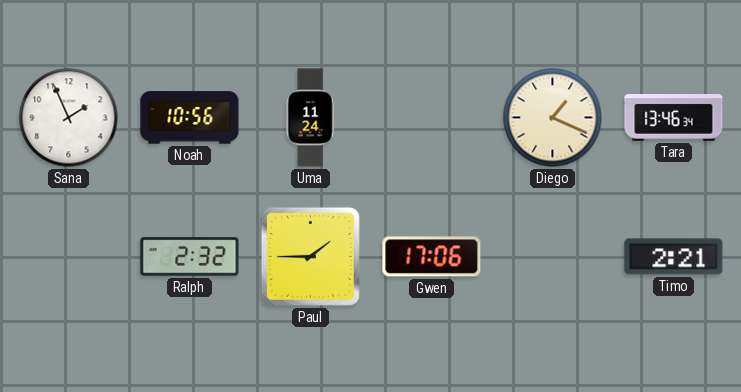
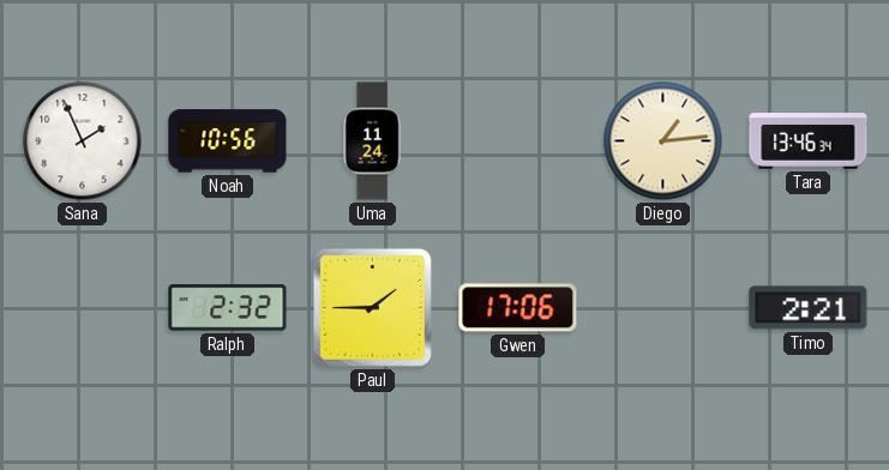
Diego: 1:19 -> 1:14
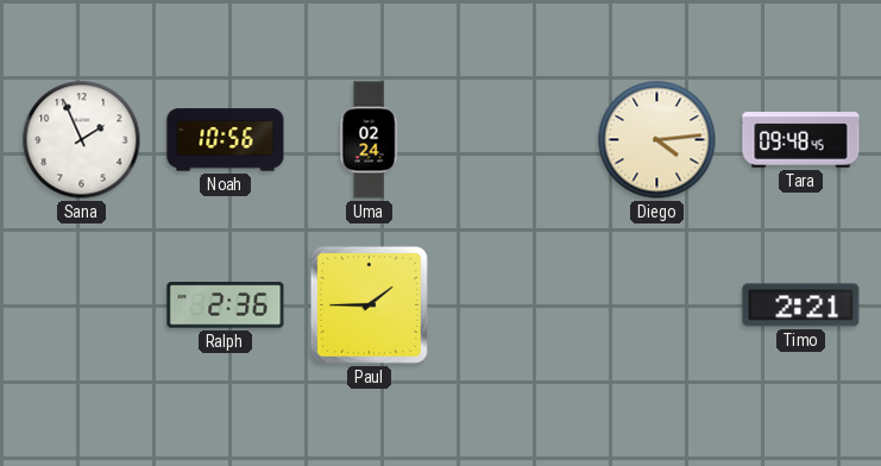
Uma: 11:24 -> 02:24
Diego: 1:14 -> 4:14
Tara: 13:46 -> 09:48
Ralph: 2:32 -> 2:36
Gwen: 17:06 -> none
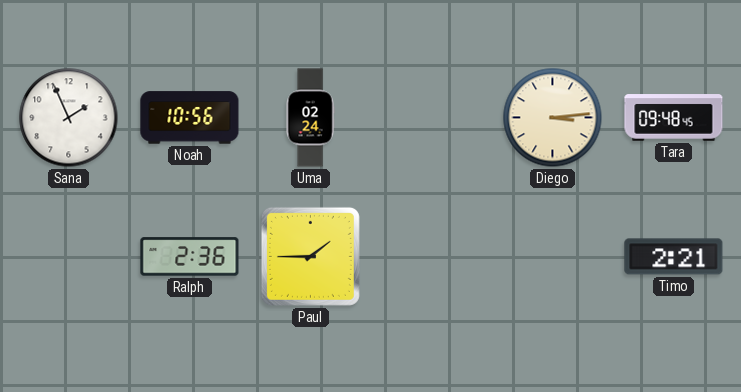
Diego: 4:14 -> 3:14
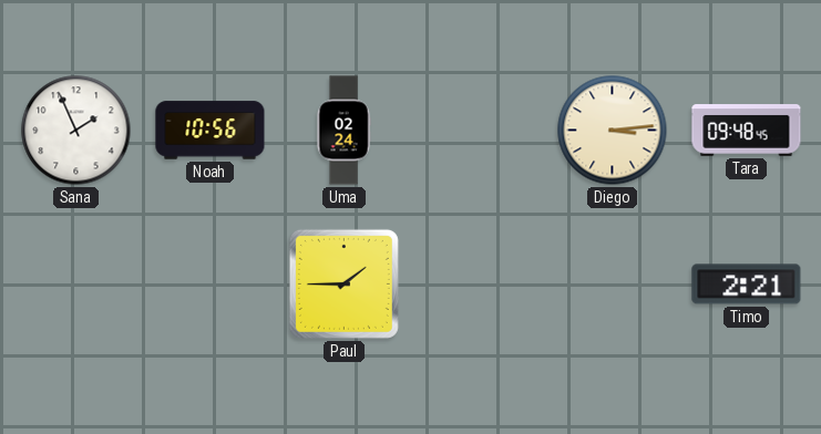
Ralph: 2:36 -> none
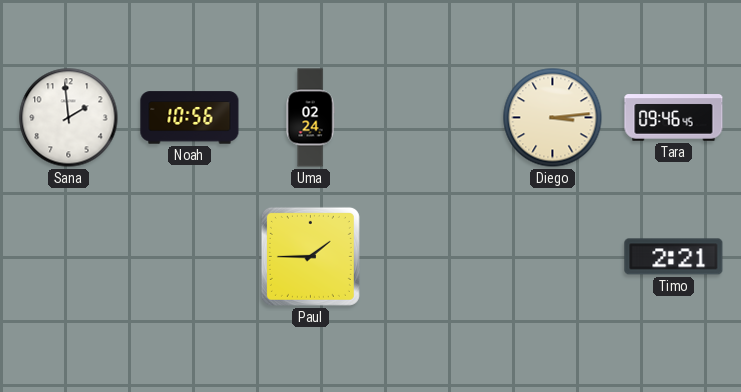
Sana: 1:56 -> 1:59
Tara: 09:48 -> 09:46
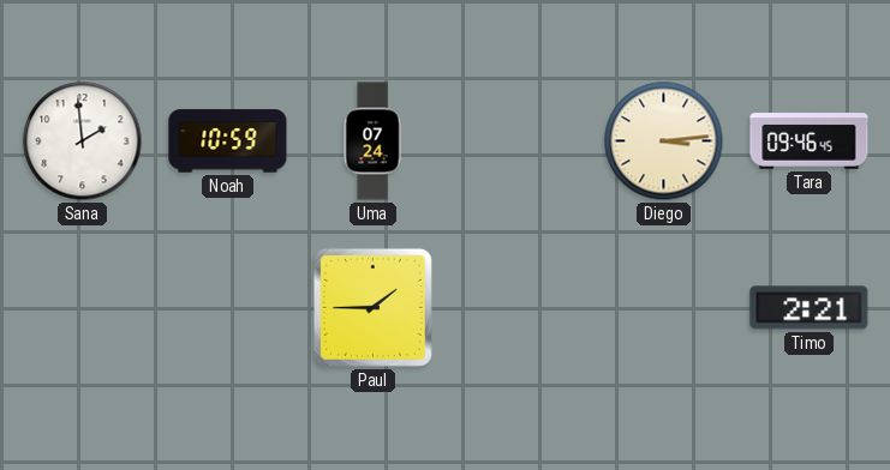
Noah: 10:56 -> 10:59
Uma: 02:24 -> 07:24
